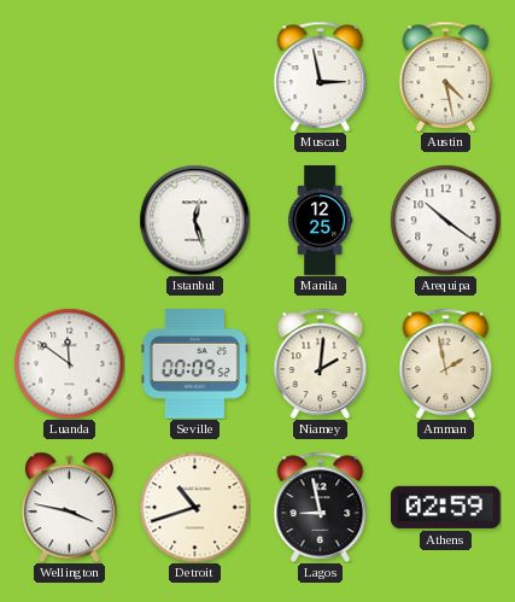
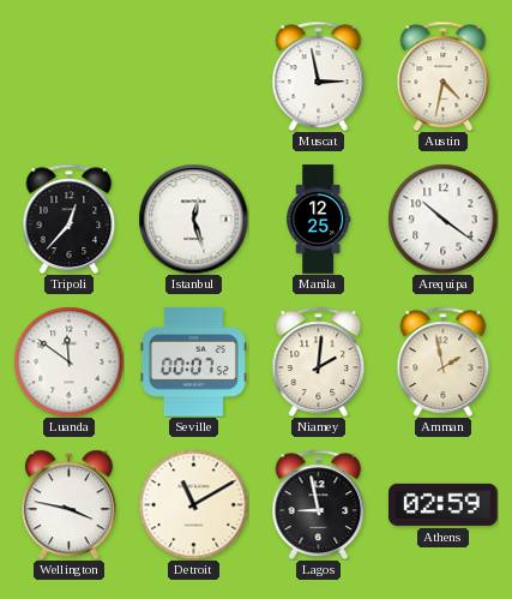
Austin: 4:28 -> 4:32
Tripoli: none -> 12:37
Seville: 00:09 -> 00:07
Detroit: 10:42 -> 11:10
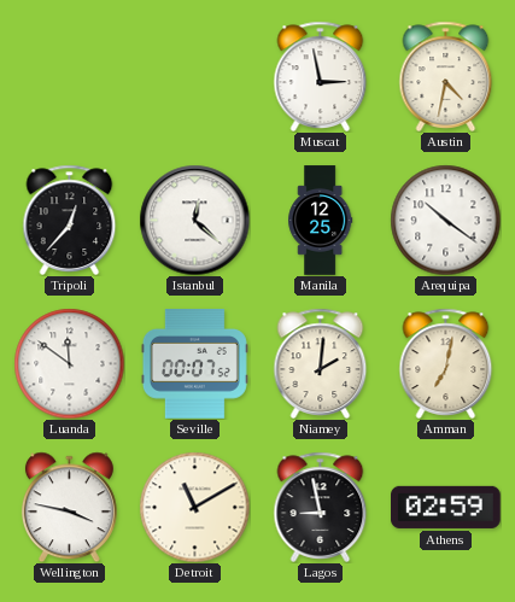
Istanbul: 12:27 -> 12:22
Amman: 1:58 -> 7:02
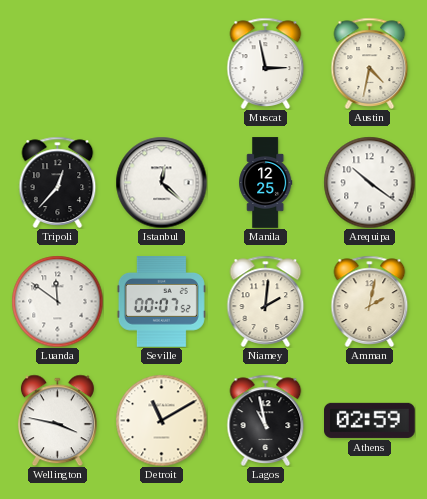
Amman: 7:02 -> 2:02
Lagos: 8:58 -> 10:58
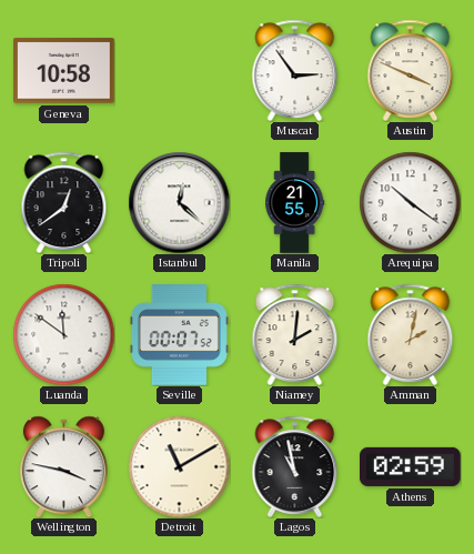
Geneva: none -> 10:58
Muscat: 2:58 -> 2:54
Austin: 4:32 -> 3:49
Tripoli: 12:37 -> 12:39
Manila: 12:25 -> 21:55
